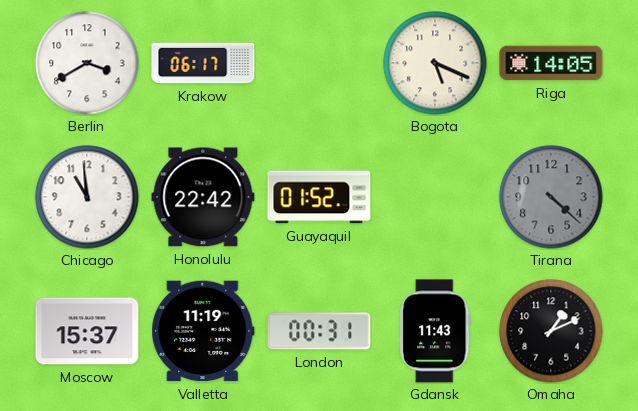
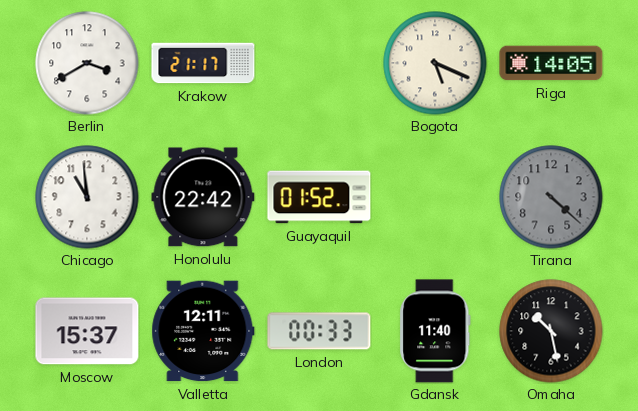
Krakow: 06:17 -> 21:17
Valletta: 11:19 -> 12:11
London: 00:31 -> 00:33
Gdansk: 11:43 -> 11:40
Omaha: 1:11 -> 10:28
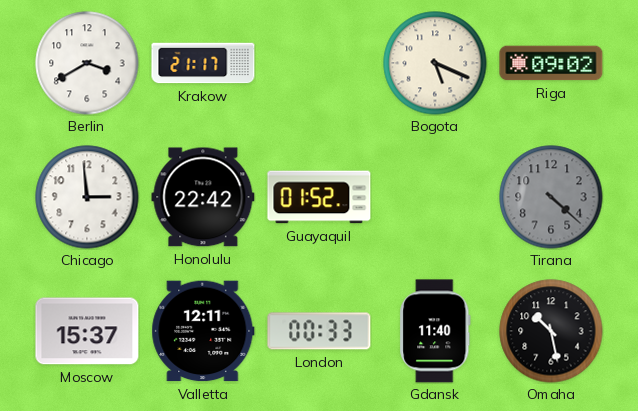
Riga: 14:05 -> 09:02
Chicago: 10:59 -> 2:59
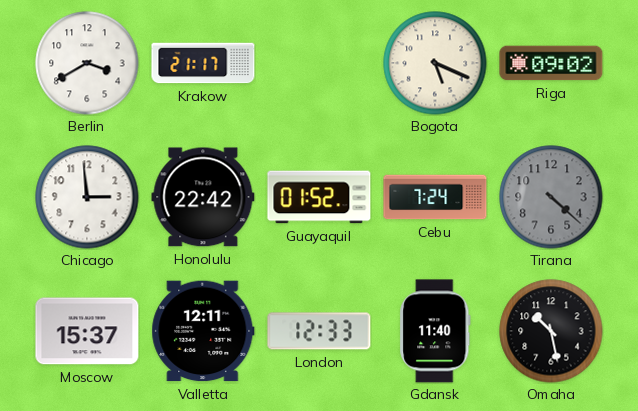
Cebu: none -> 7:24
London: 00:33 -> 12:33
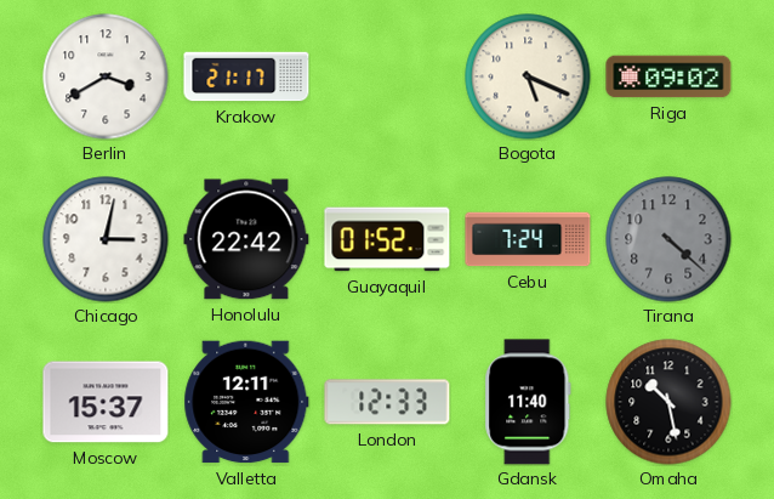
Chicago: 2:59 -> 3:02
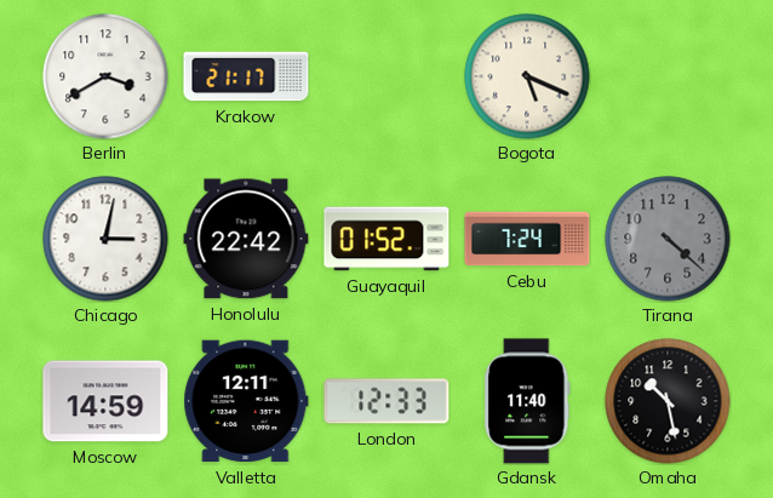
Riga: 09:02 -> none
Moscow: 15:37 -> 14:59
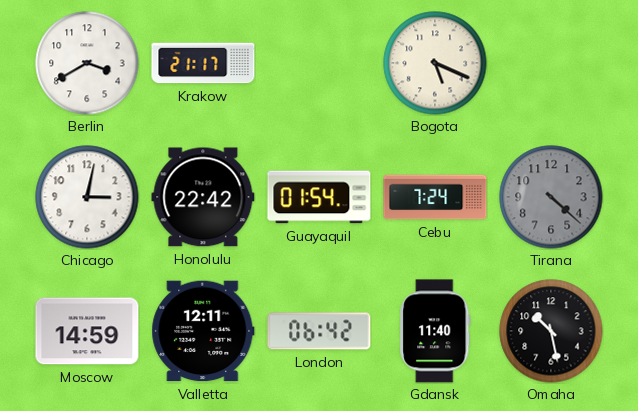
Guayaquil: 01:52 -> 01:54
London: 12:33 -> 06:42
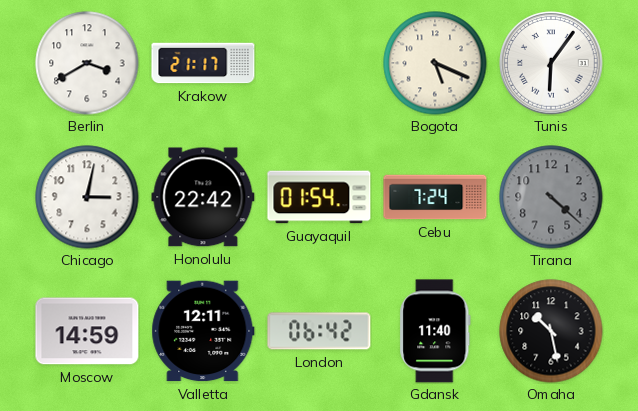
Tunis: none -> 6:06
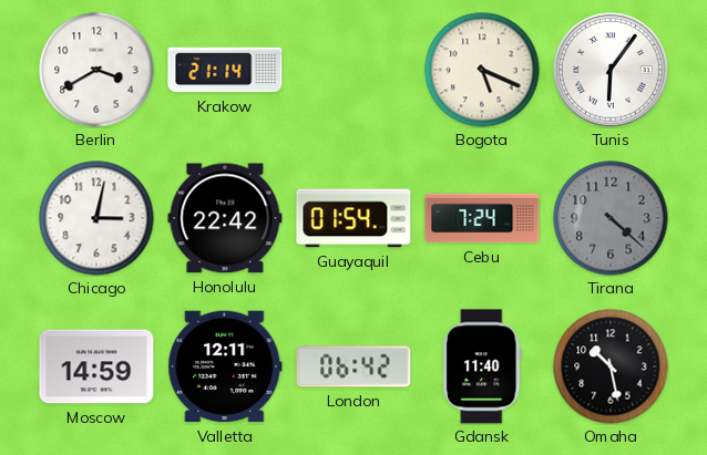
Krakow: 21:17 -> 21:14
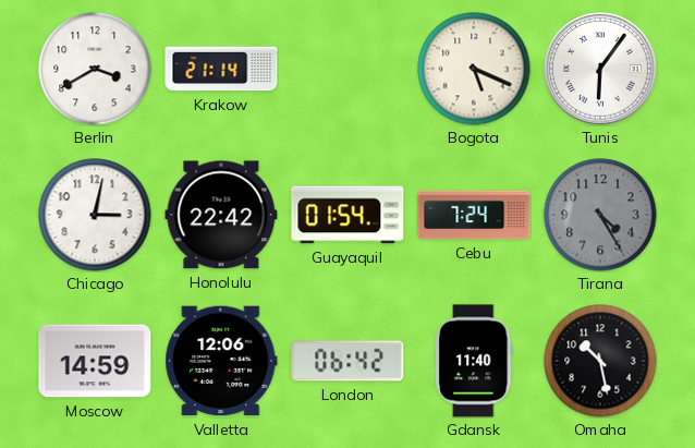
Tirana: 4:22 -> 4:25
Valletta: 12:11 -> 12:06
